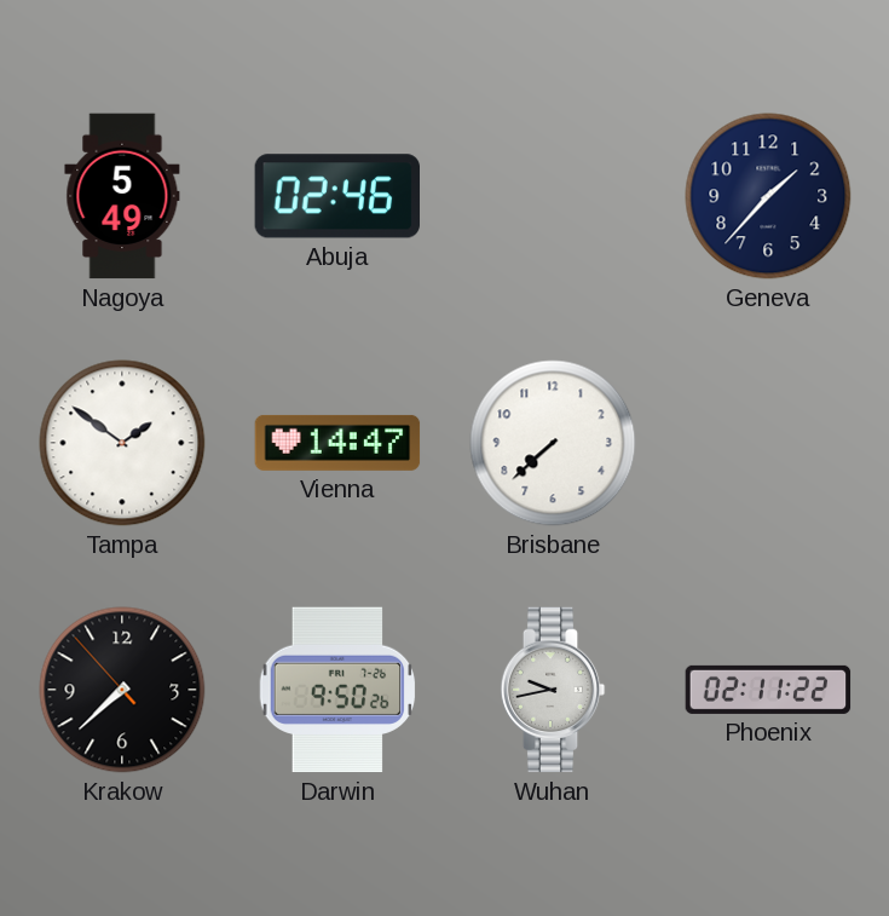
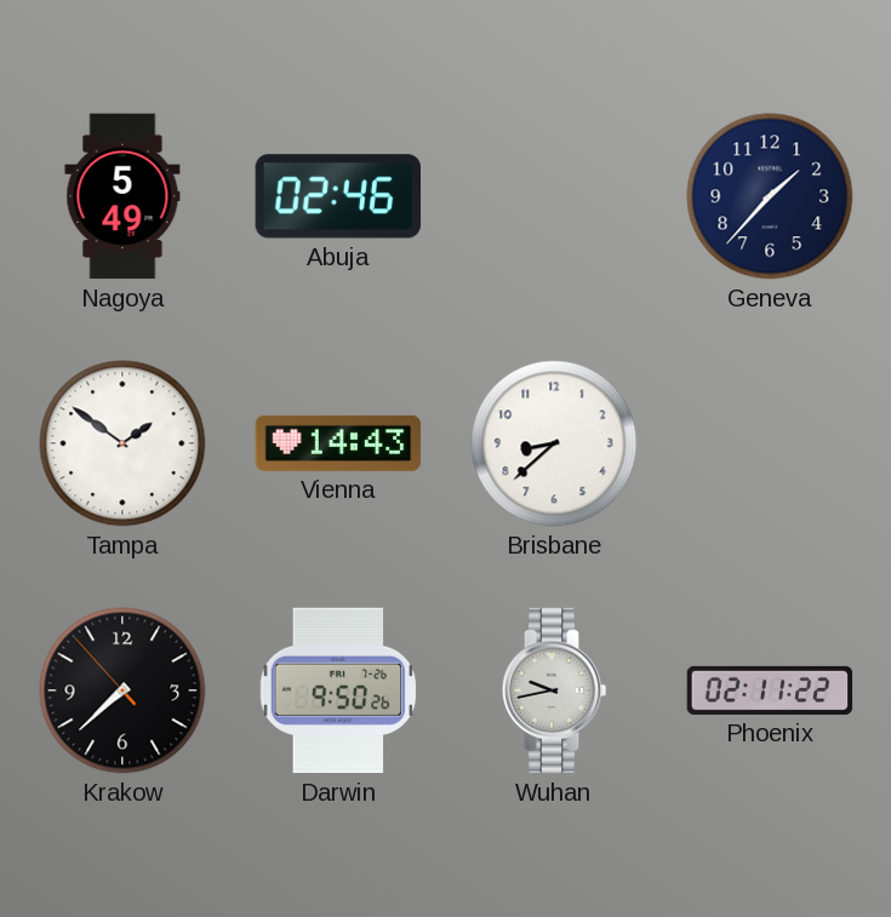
Vienna: 14:47 -> 14:43
Brisbane: 7:38 -> 8:38
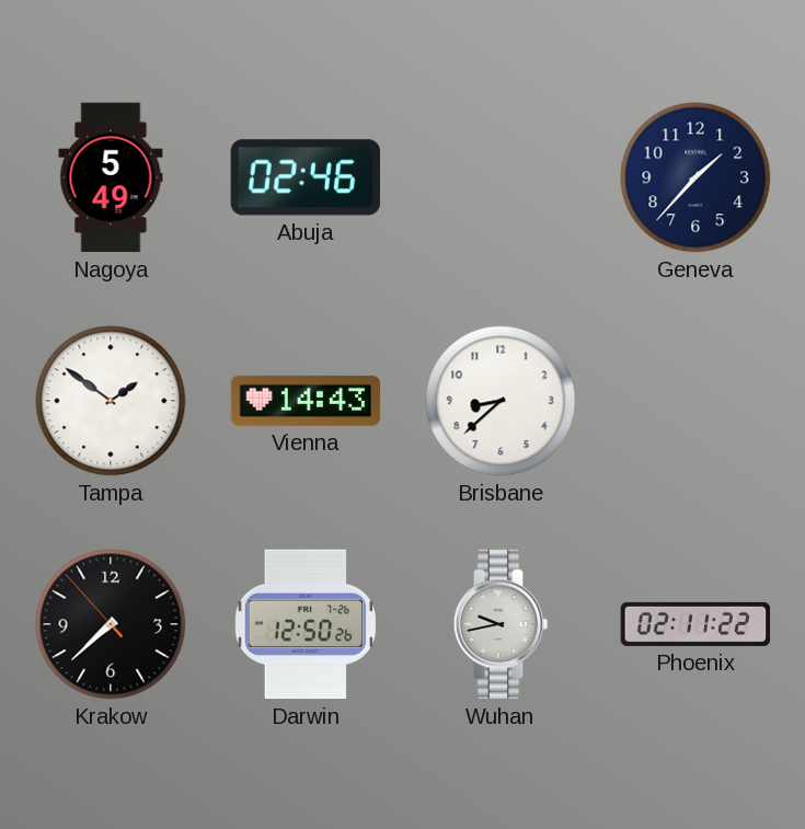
Darwin: 9:50 -> 12:50
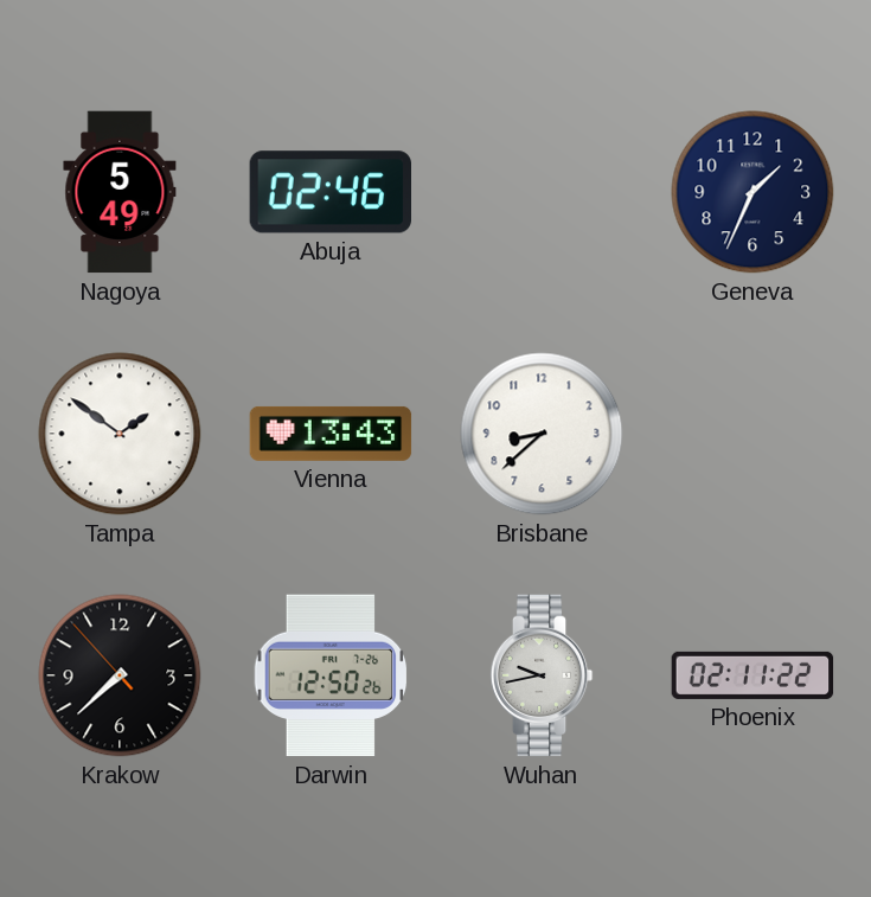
Geneva: 1:37 -> 1:34
Vienna: 14:43 -> 13:43
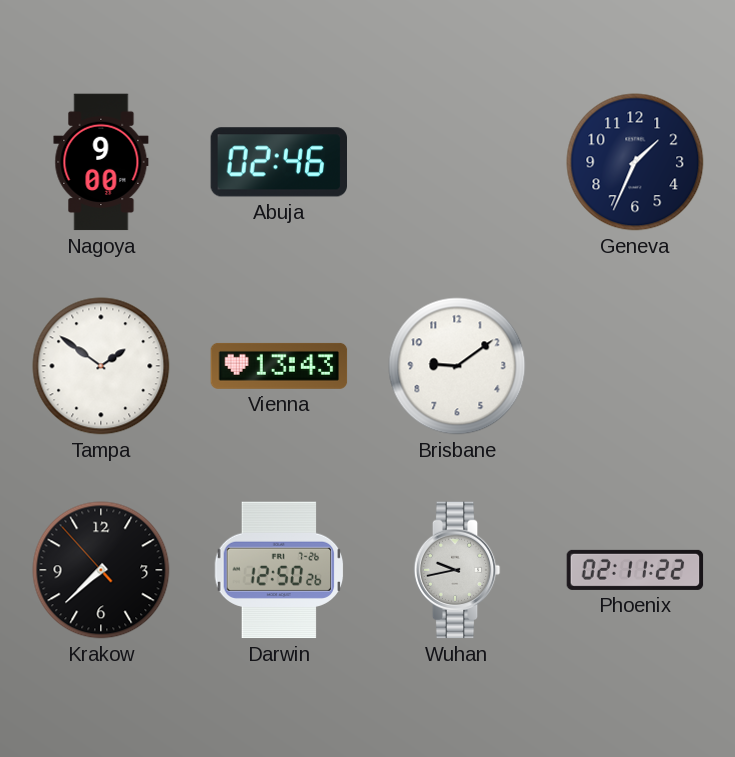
Nagoya: 5:49 -> 9:00
Brisbane: 8:38 -> 9:09
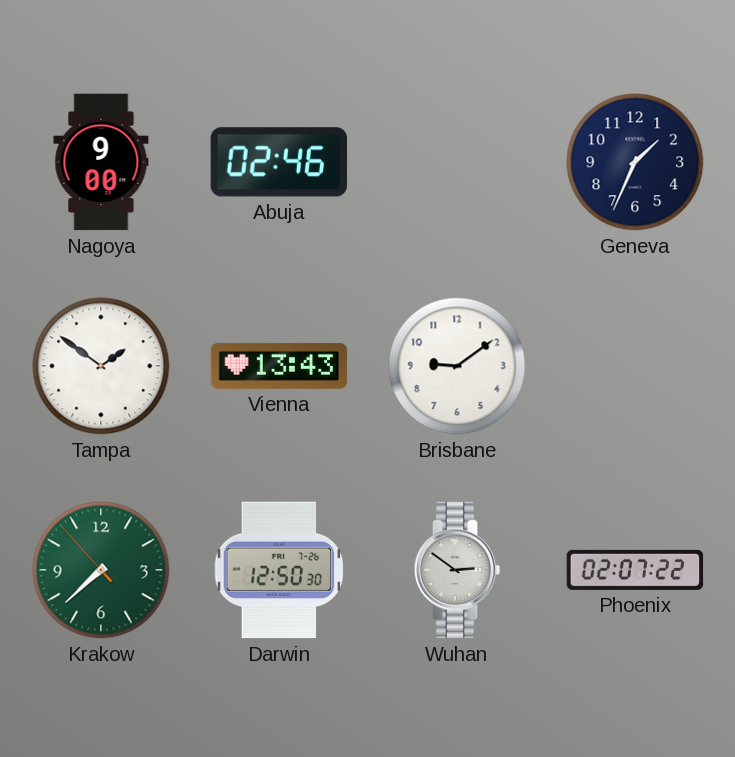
Krakow dial: black -> green
Darwin: 12:50:26 -> 12:50:30
Wuhan: 9:43 -> 2:51
Phoenix: 02:11 -> 02:07
